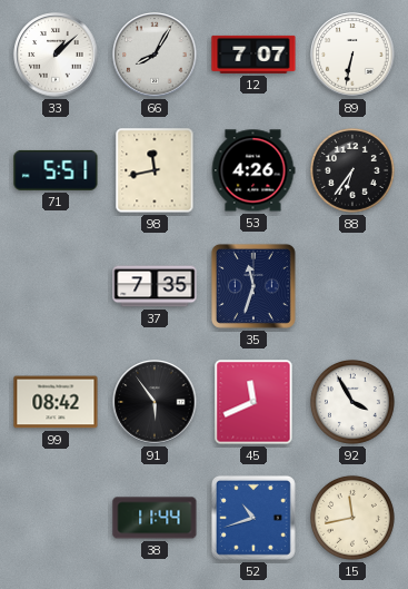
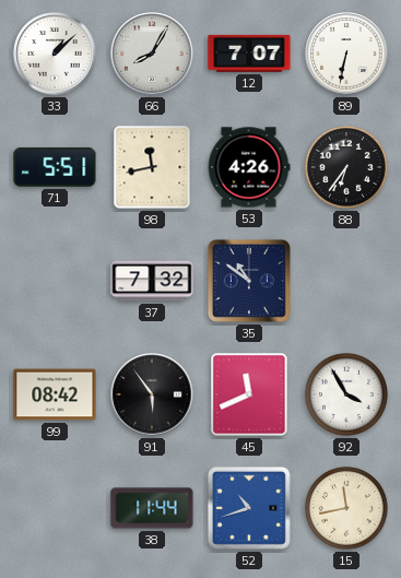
37: 7:35 -> 7:32
35: 11:33 -> 10:51
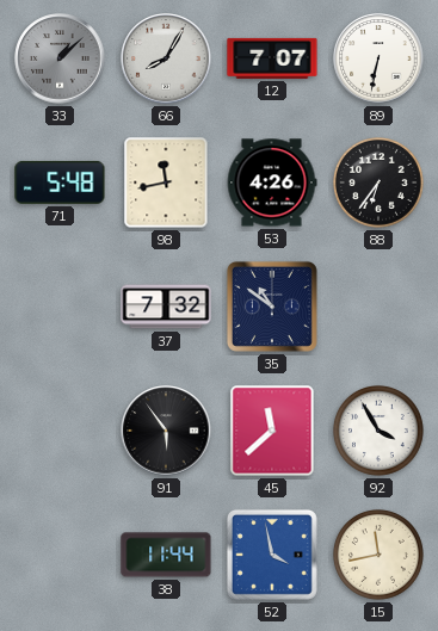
33 dial: white -> grey
71: 5:51 -> 5:48
99: 08:42 -> none
45: 11:41 -> 11:38
52: 10:42 -> 3:58
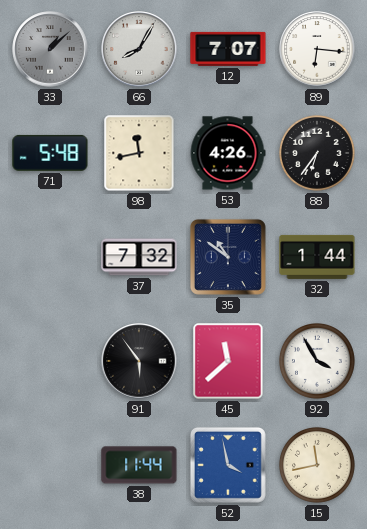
89: 6:32 -> 6:16
32: none -> 1:44
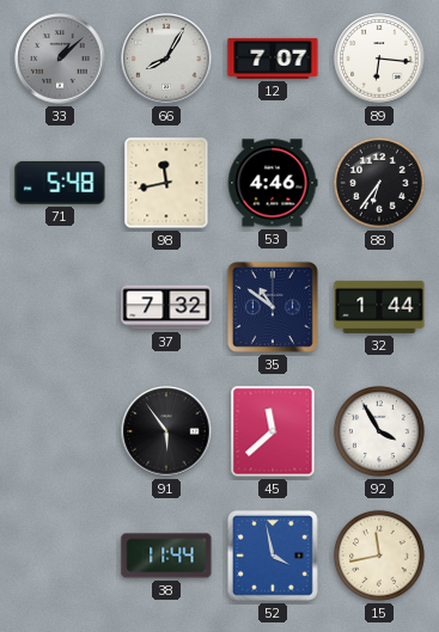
53: 4:26 -> 4:46
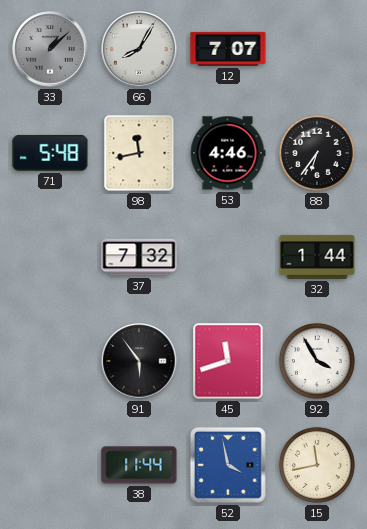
89: 6:16 -> none
35: 10:51 -> none
45: 11:38 -> 11:42
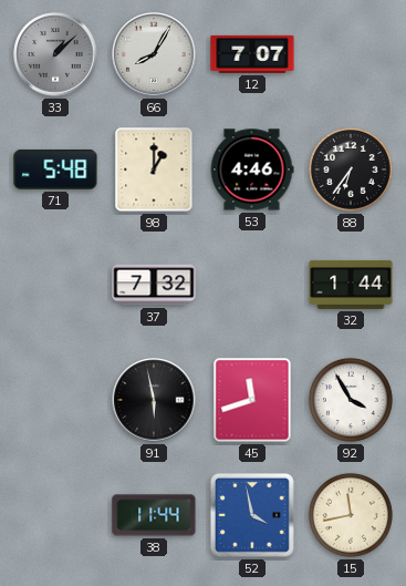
98: 11:43 -> 1:00
91: 5:54 -> 5:58
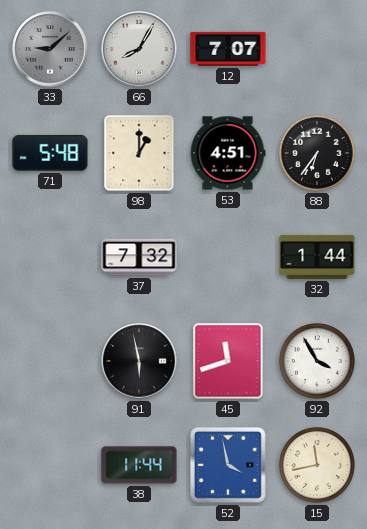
33: 1:08 -> 9:08
53: 4:46 -> 4:51
